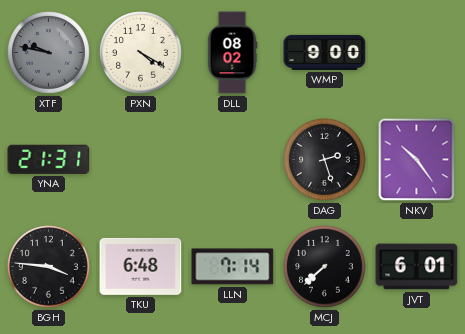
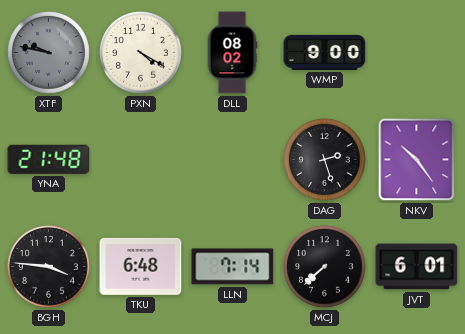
YNA: 21:31 -> 21:48
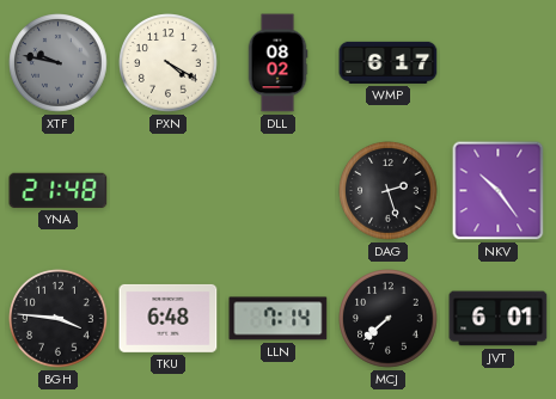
WMP: 9:00 -> 6:17
